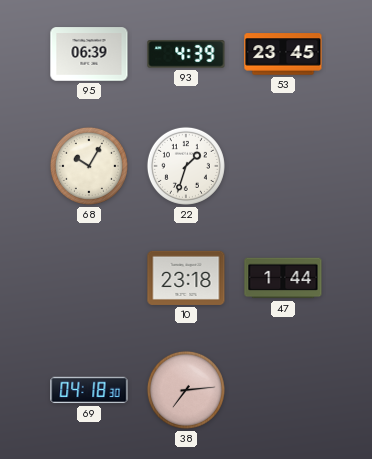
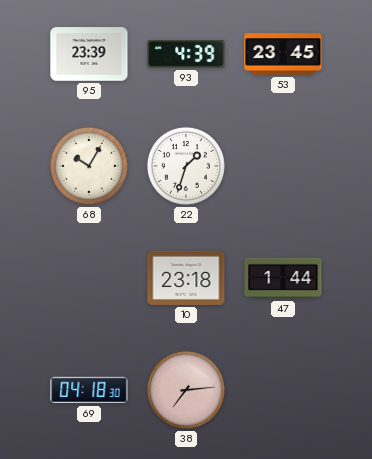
95: 06:39 -> 23:39
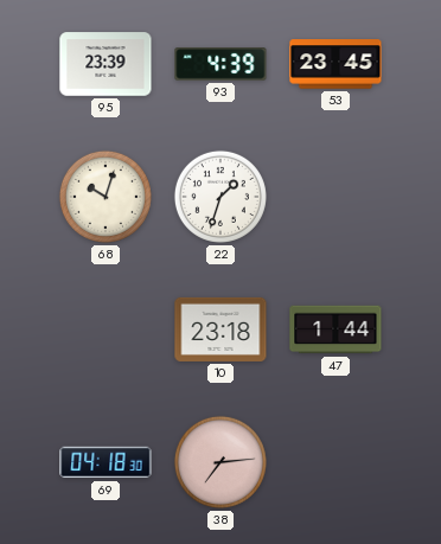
68: 10:05 -> 10:03
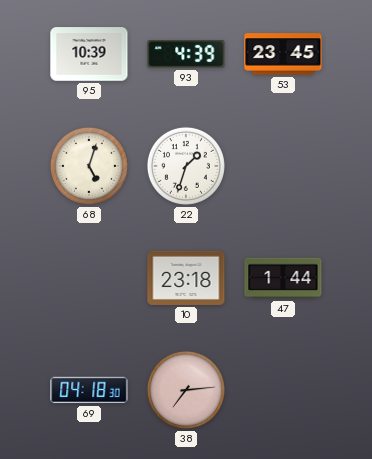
95: 23:39 -> 10:39
68: 10:03 -> 5:03
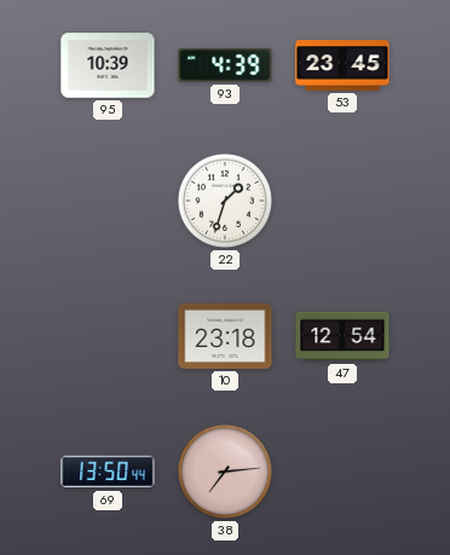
68: 5:03 -> none
47: 1:44 -> 12:54
69: 04:18 -> 13:50
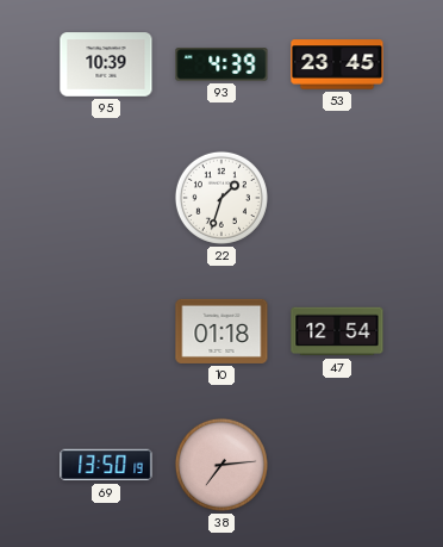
10: 23:18 -> 01:18
69: 13:50:44 -> 13:50:19
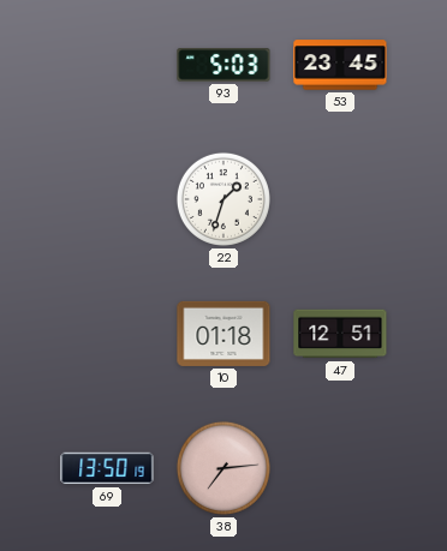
95: 10:39 -> none
93: 4:39 -> 5:03
47: 12:54 -> 12:51
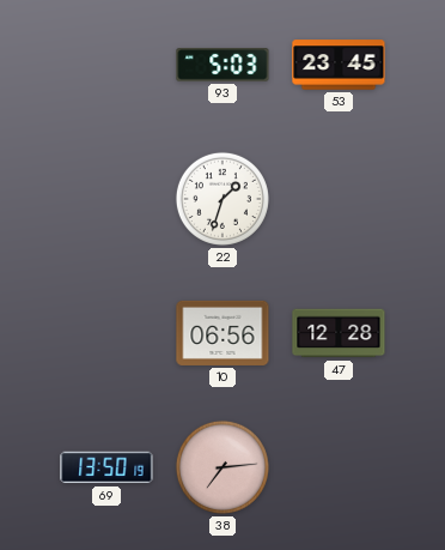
10: 01:18 -> 06:56
47: 12:51 -> 12:28
